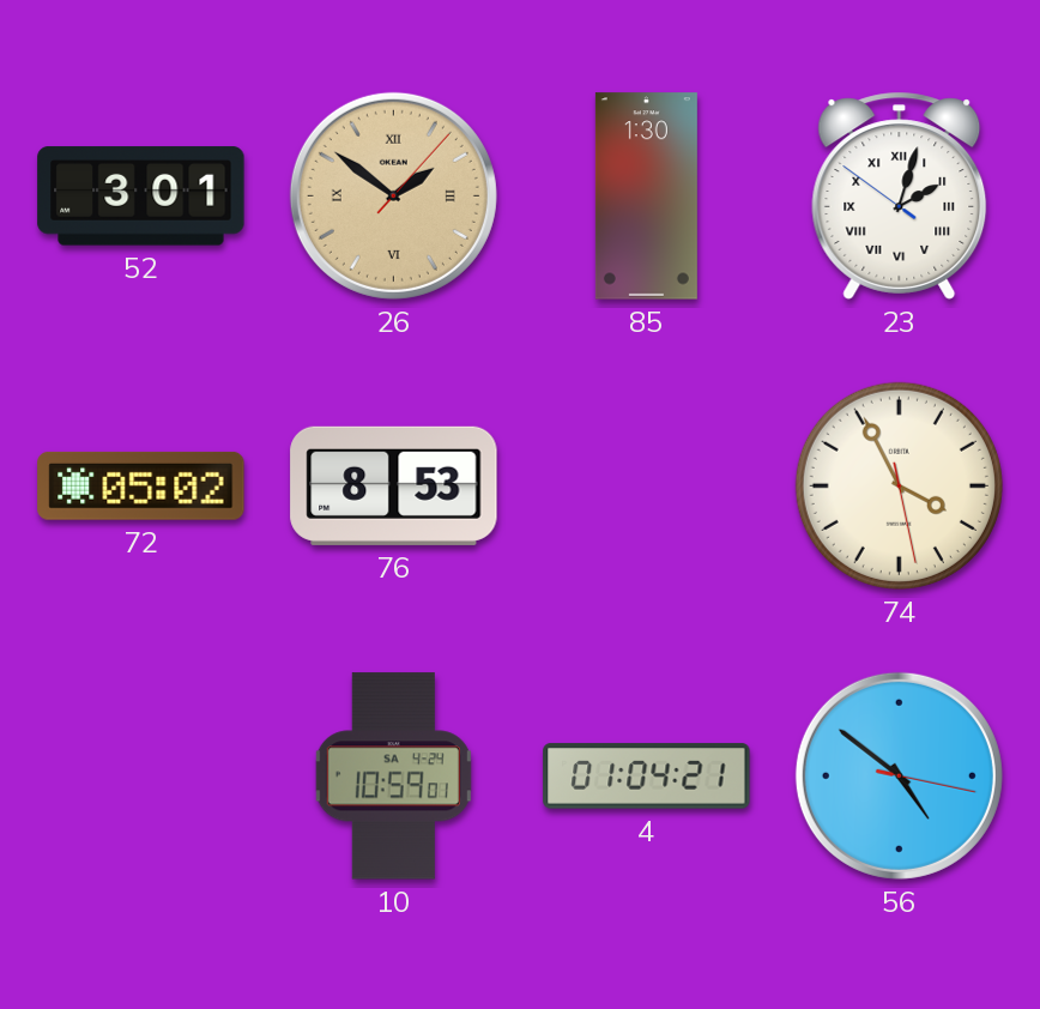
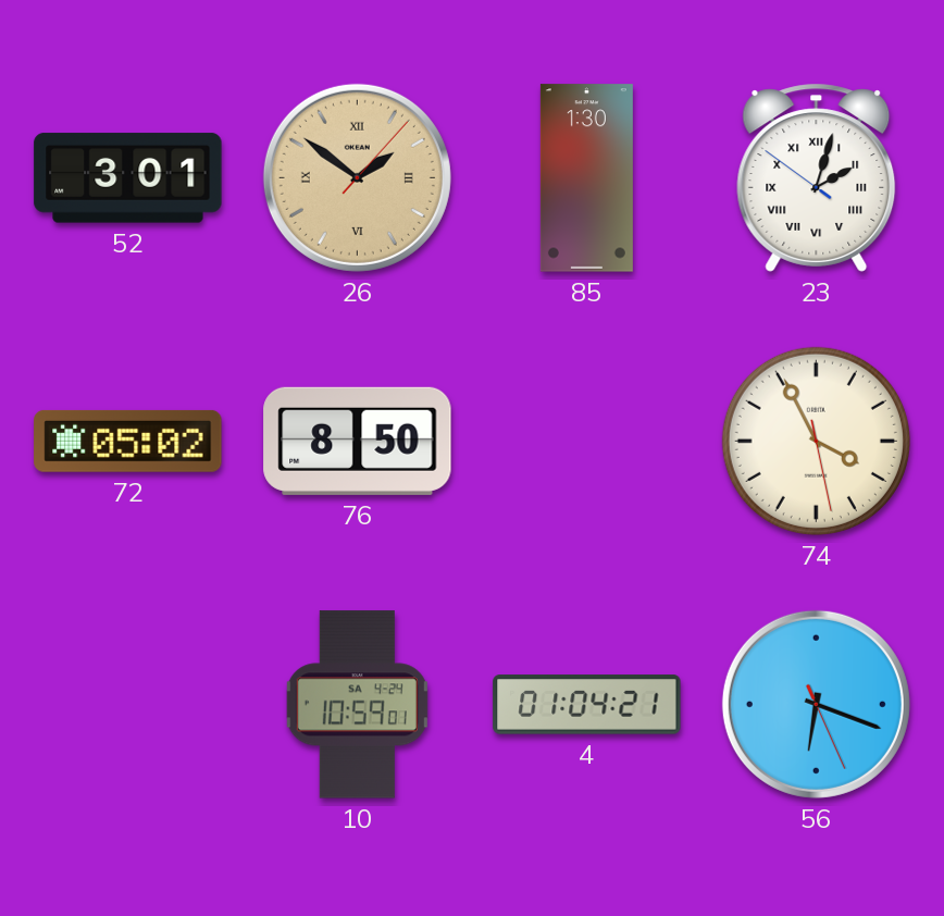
76: 8:53 -> 8:50
56: 4:51 -> 6:18
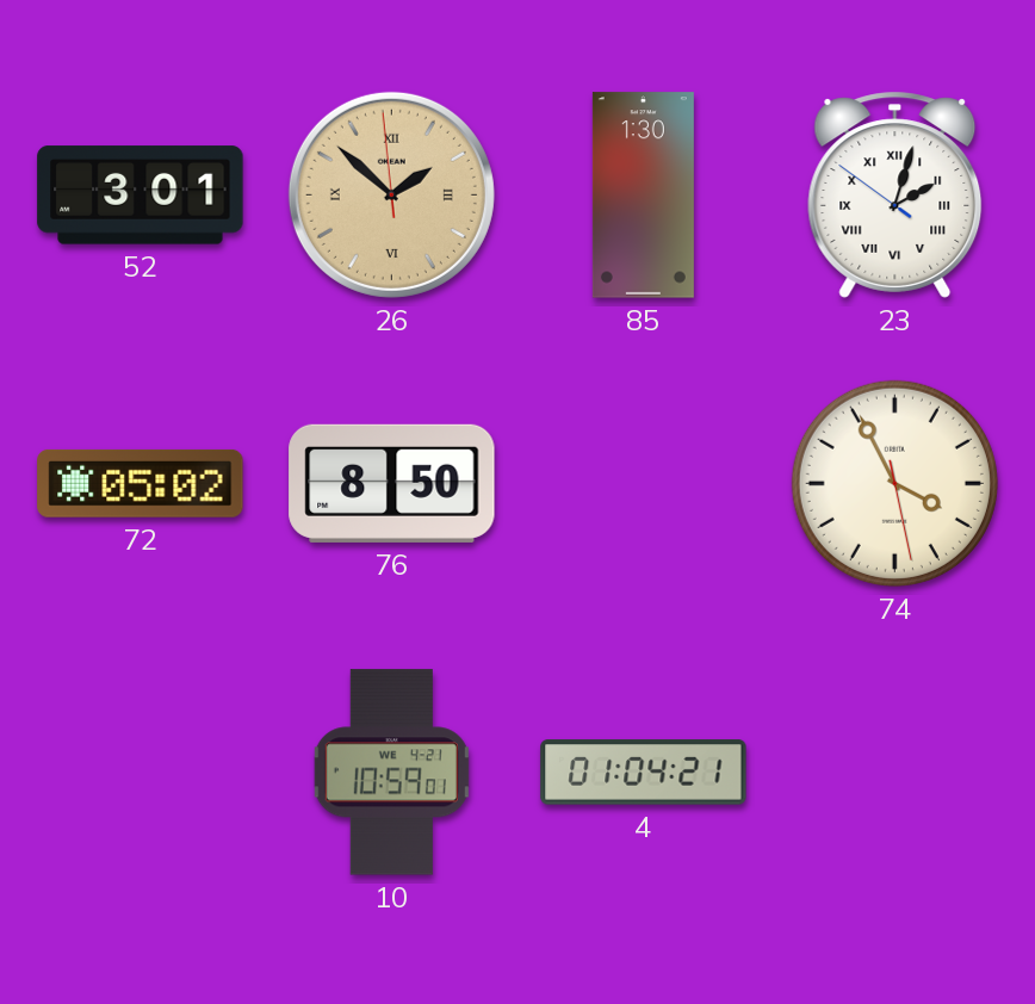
26: 1:51:07 -> 1:51:59
10 date: SA 4-24 -> WE 4-21
56: 6:18 -> none
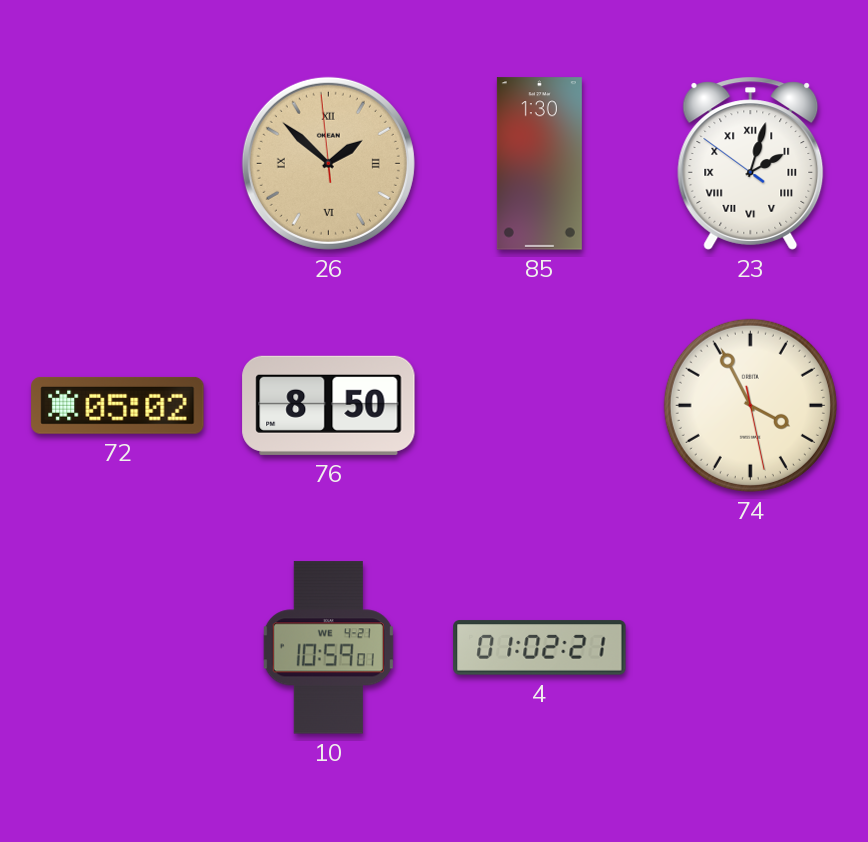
52: 3:01 -> none
4: 01:04 -> 01:02
